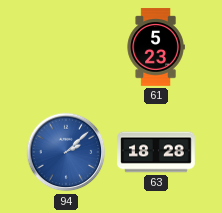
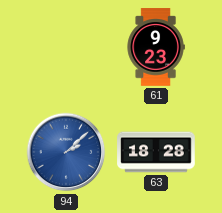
61: 5:23 -> 9:23
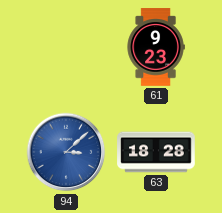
94: 2:08 -> 3:08
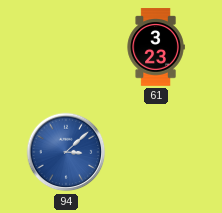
61: 9:23 -> 3:23
63: 18:28 -> none
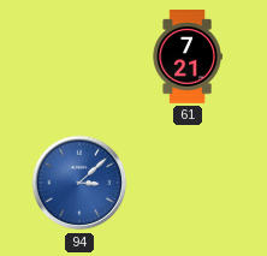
61: 3:23 -> 7:21
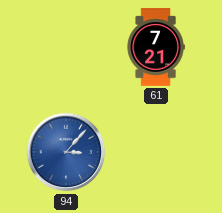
94: 3:08 -> 3:07
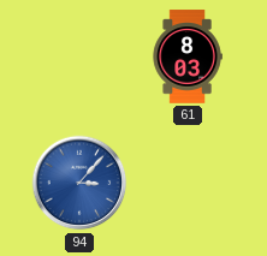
61: 7:21 -> 8:03
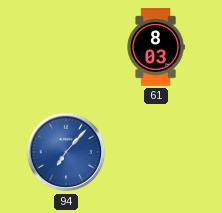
94: 3:07 -> 7:07
